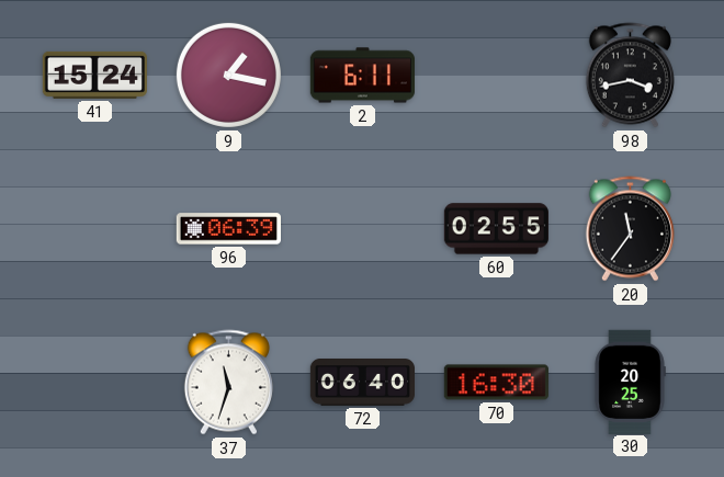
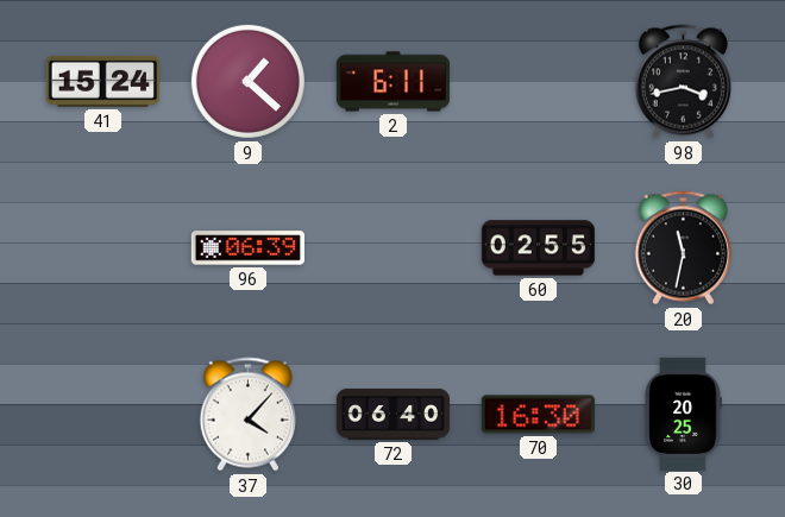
9: 1:17 -> 1:22
20: 11:36 -> 11:32
37: 11:33 -> 4:07
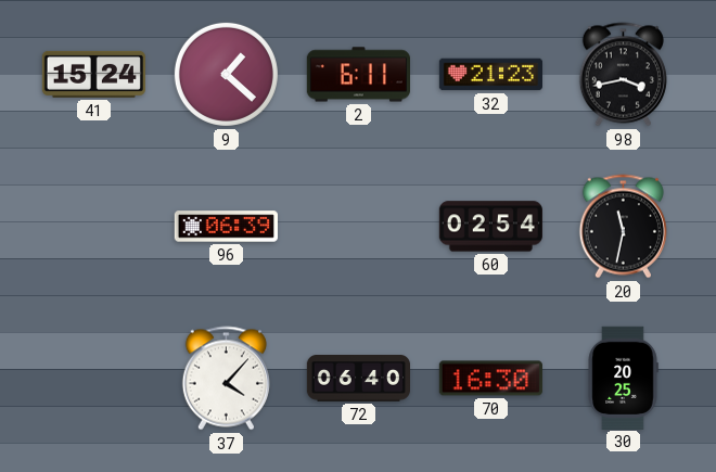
32: none -> 21:23
60: 02:55 -> 02:54
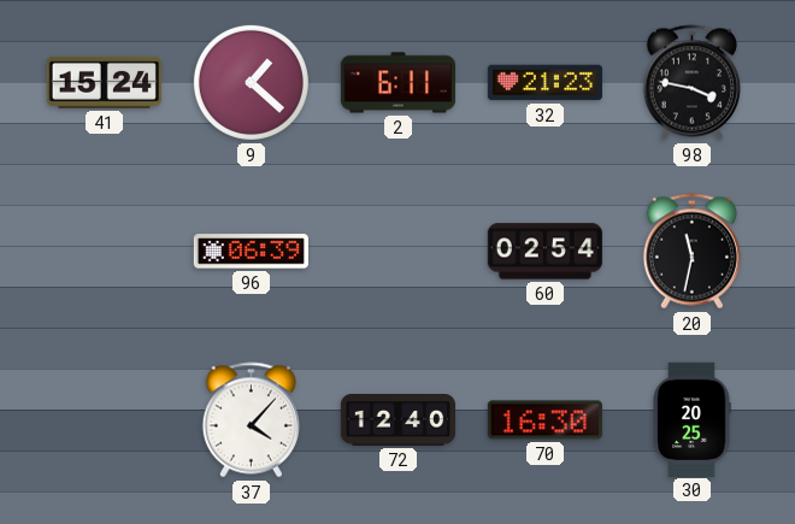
98: 3:43 -> 3:47
72: 06:40 -> 12:40
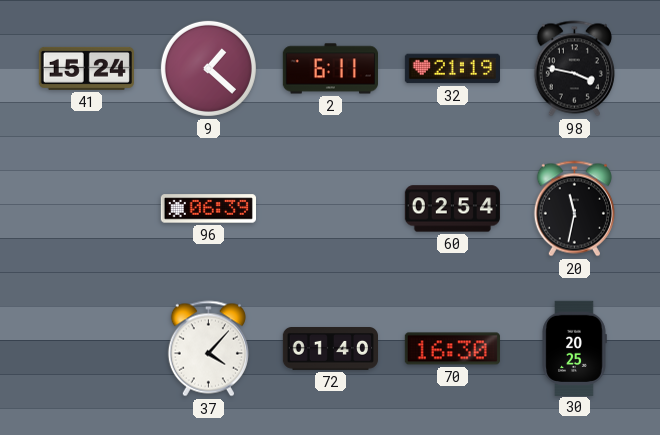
32: 21:23 -> 21:19
72: 12:40 -> 01:40
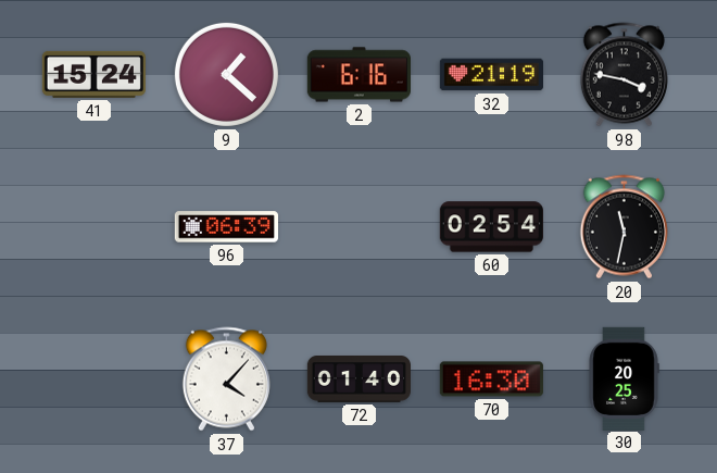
2: 6:11 -> 6:16
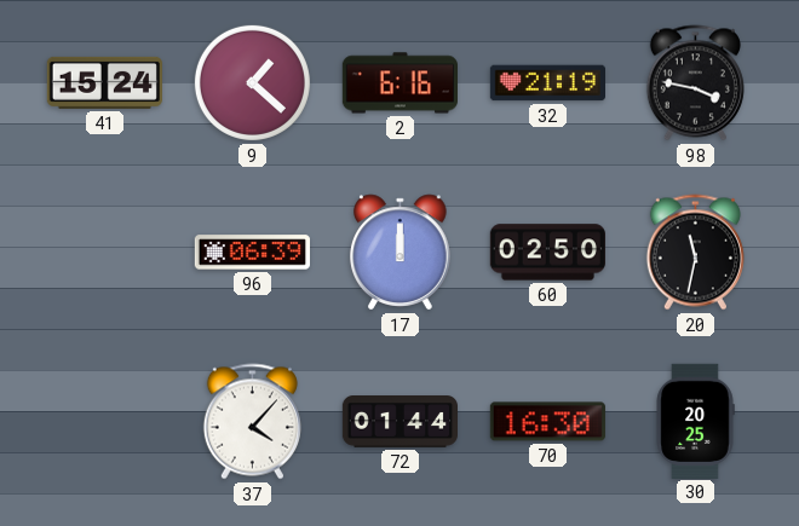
17: none -> 12:00
60: 02:54 -> 02:50
72: 01:40 -> 01:44
